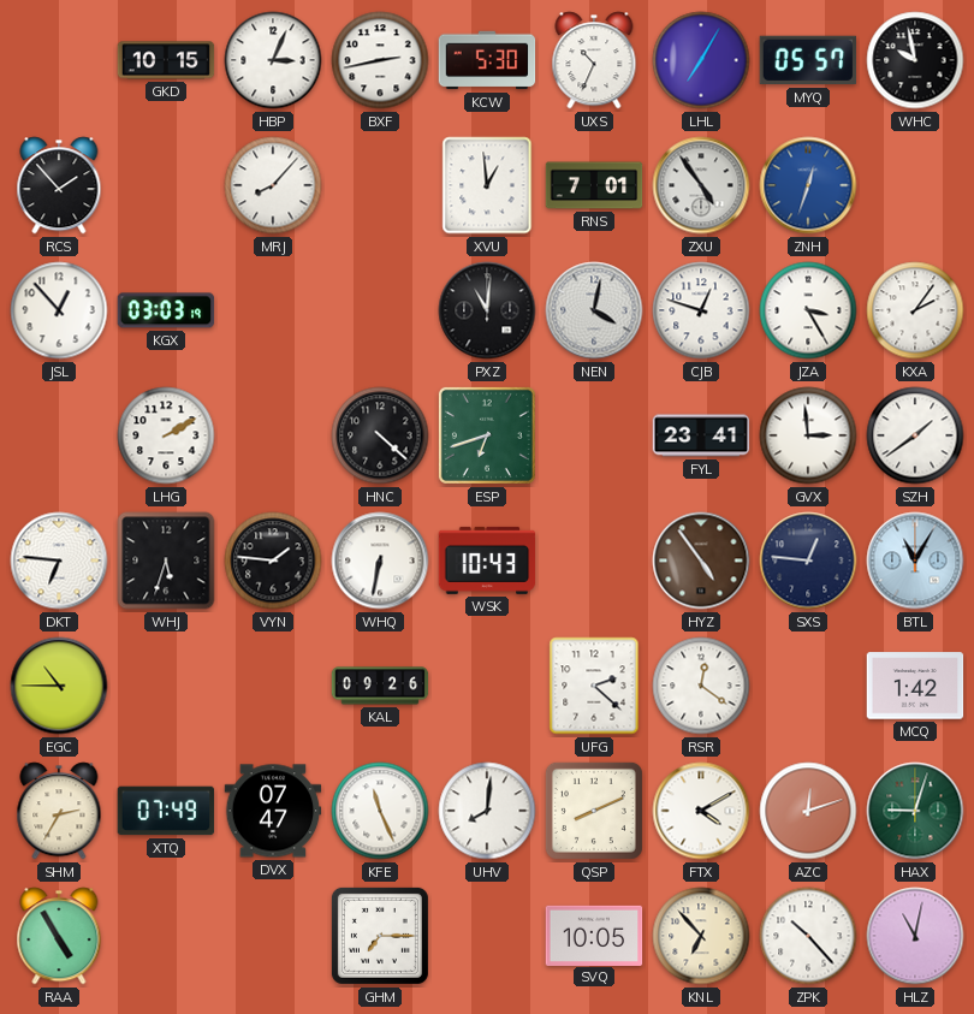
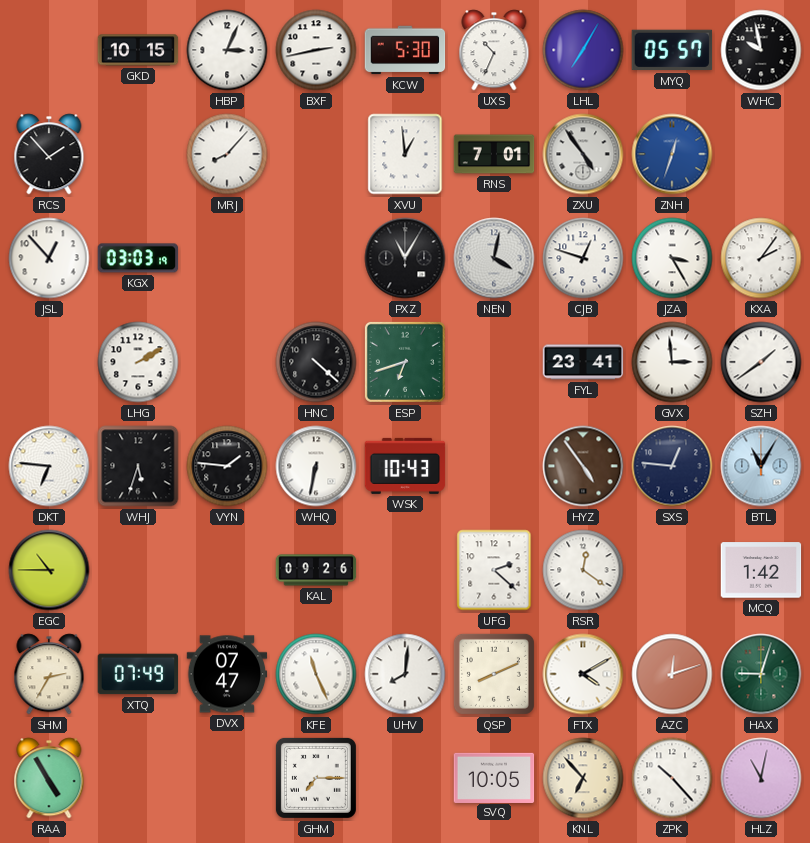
PXZ: 11:01 -> 11:05
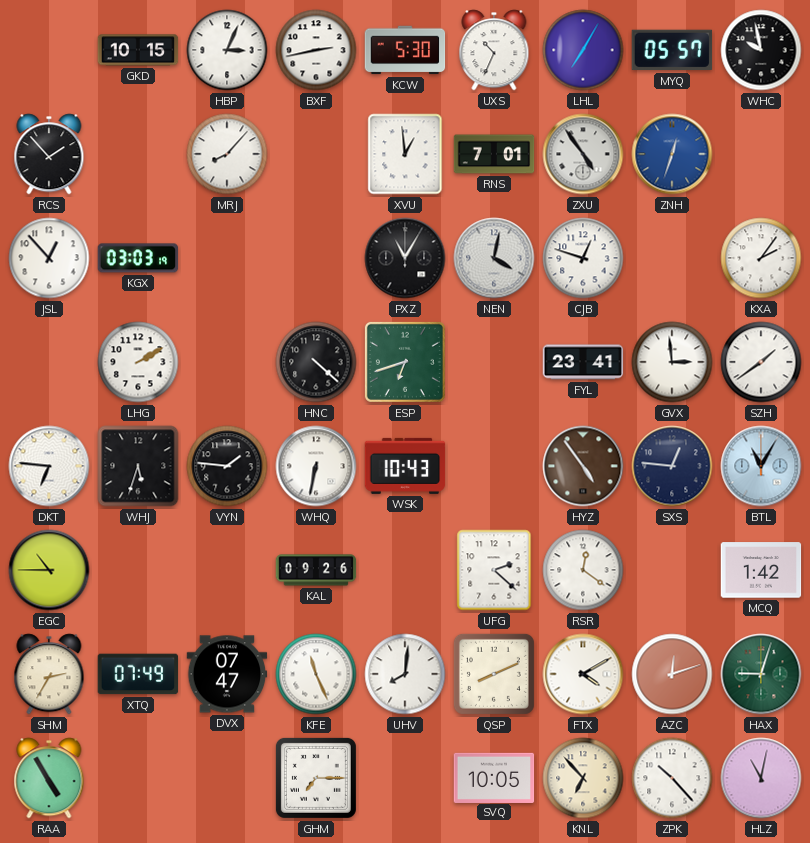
JZA: 3:25 -> none
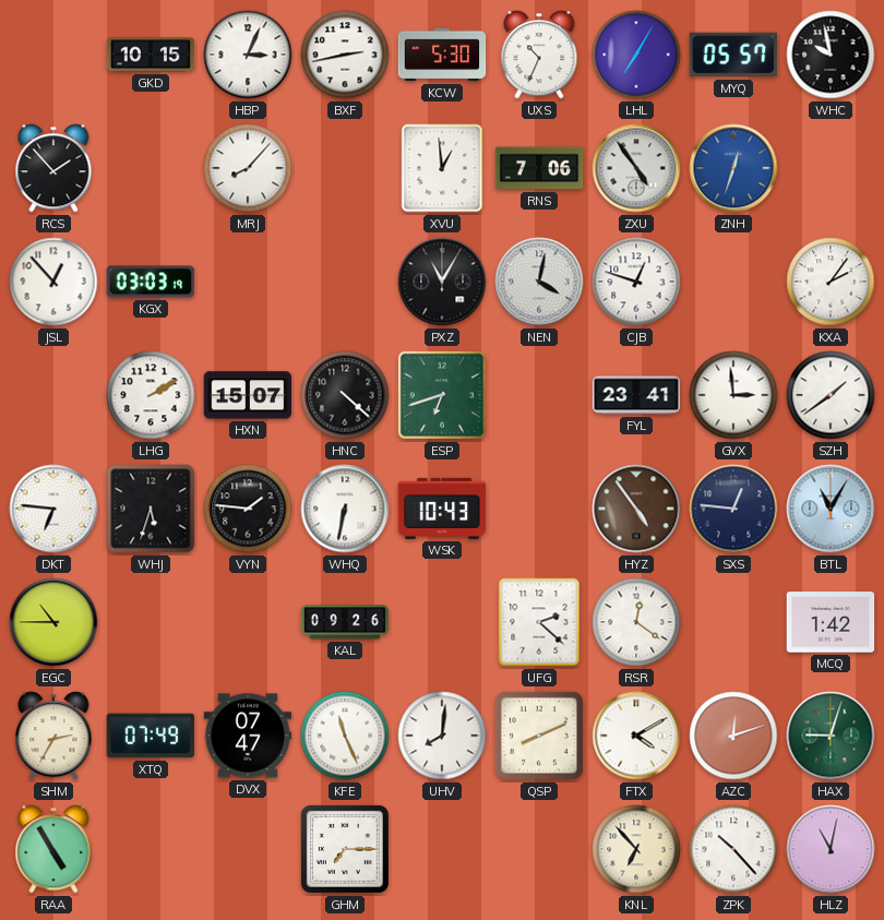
RNS: 7:01 -> 7:06
HXN: none -> 15:07
SVQ: 10:05 -> none
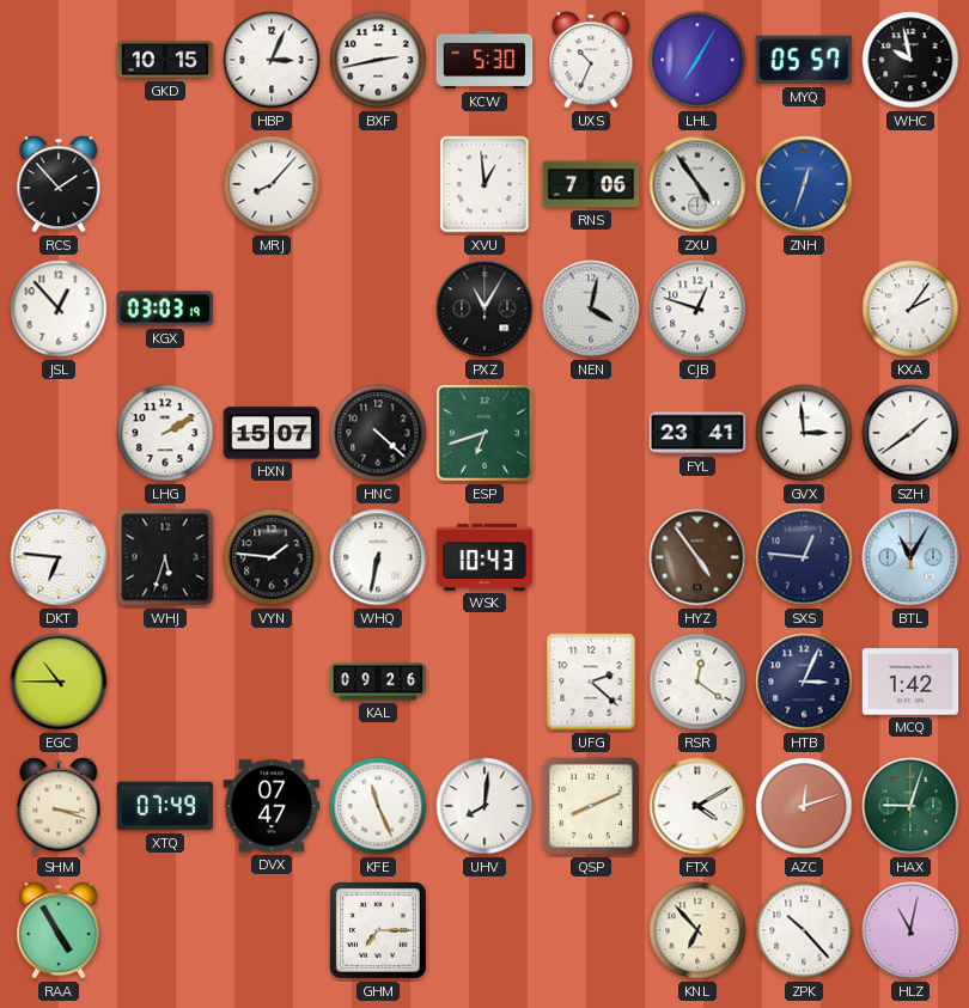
HTB: none -> 3:04
SHM: 2:35 -> 3:18
